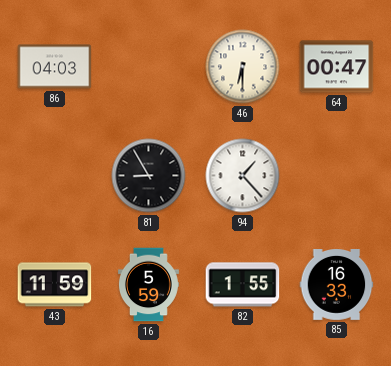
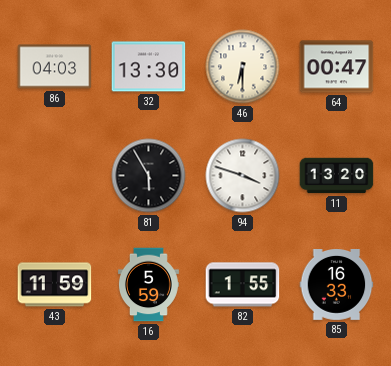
32: none -> 13:30
81: 8:55 -> 5:55
94: 1:23 -> 3:48
11: none -> 13:20
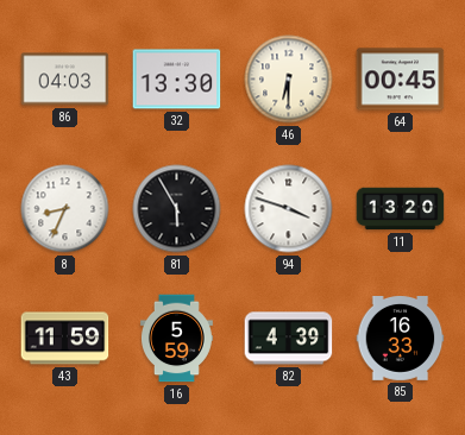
64: 00:47 -> 00:45
8: none -> 8:34
82: 1:55 -> 4:39
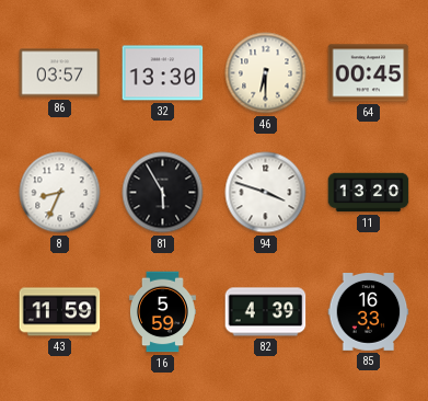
86: 04:03 -> 03:57
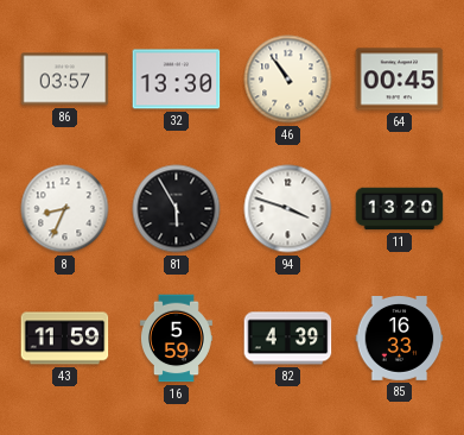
46: 6:30 -> 10:54
